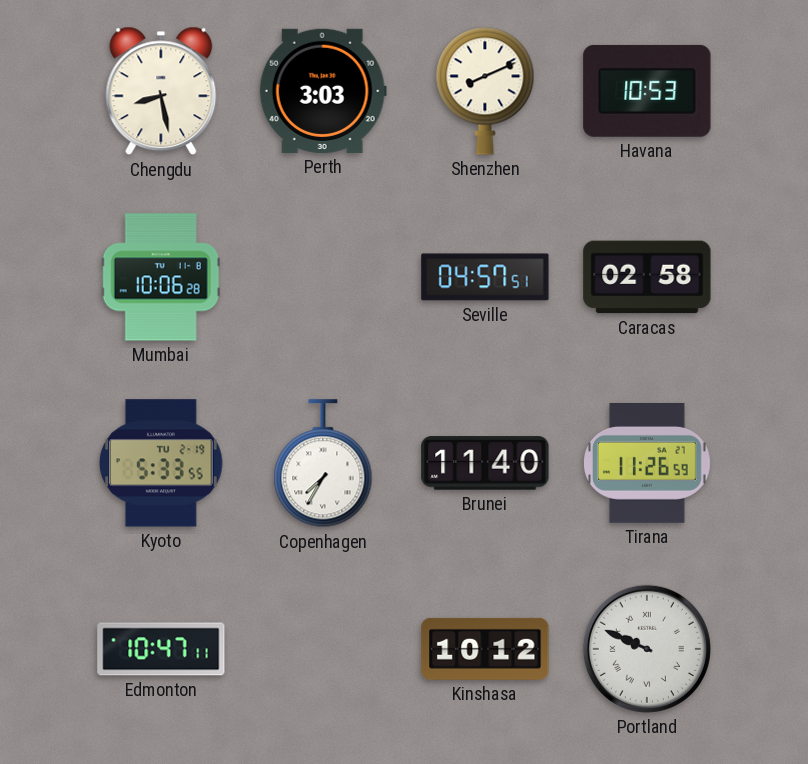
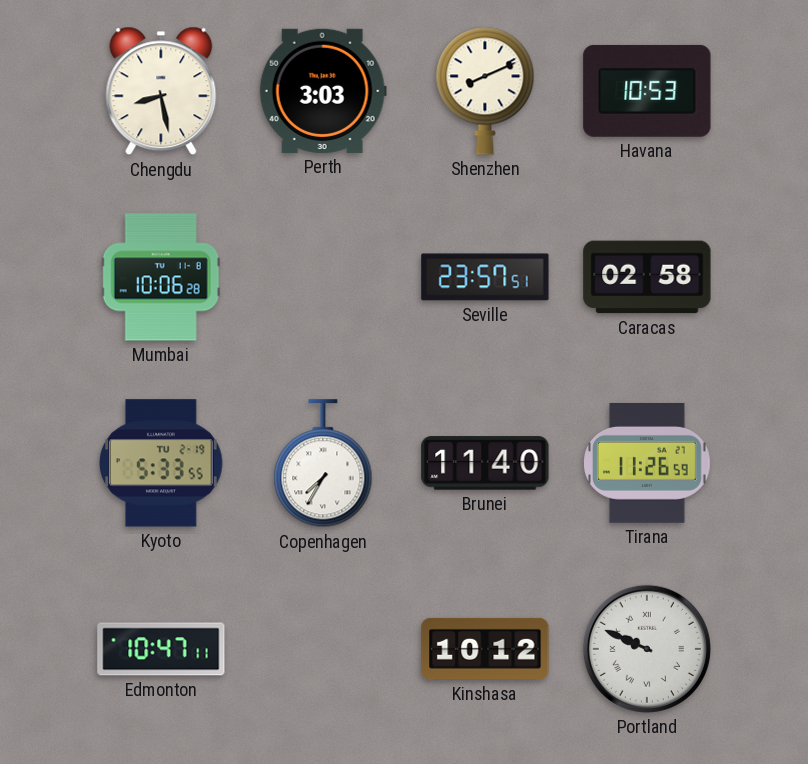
Seville: 04:57 -> 23:57
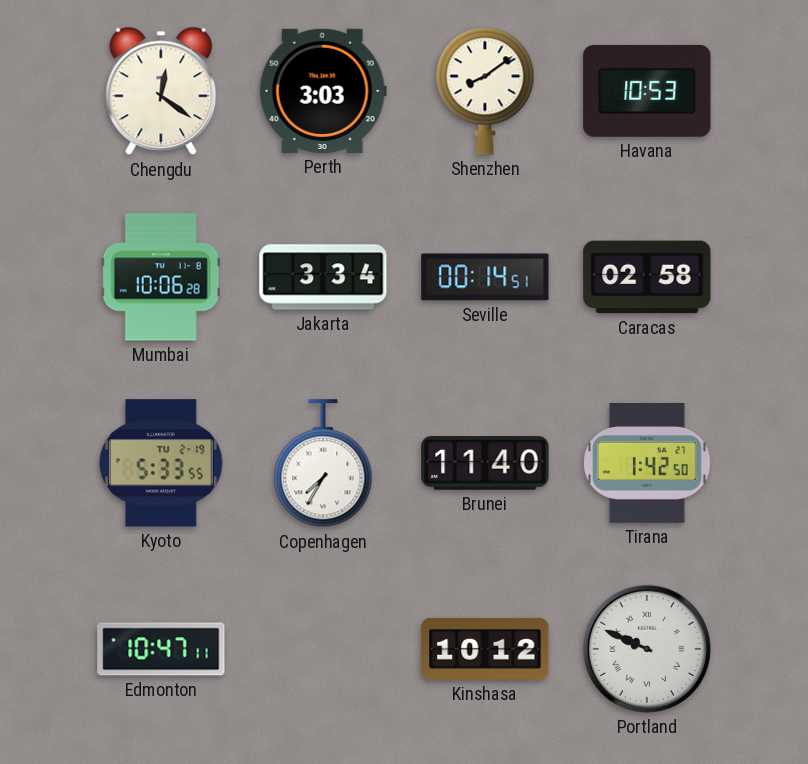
Chengdu: 8:28 -> 12:21
Shenzhen: 8:11 -> 8:09
Jakarta: none -> 3:34
Seville: 23:57 -> 00:14
Tirana: 11:26 -> 1:42
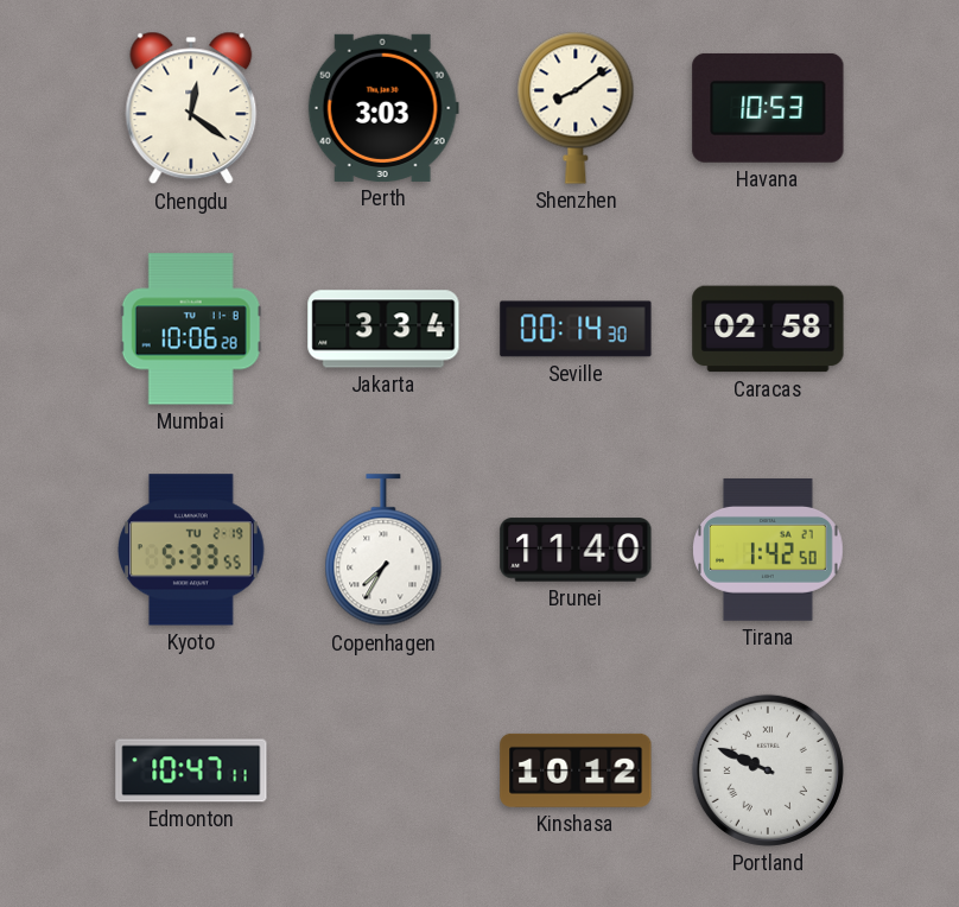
Seville: 00:14:51 -> 00:14:30
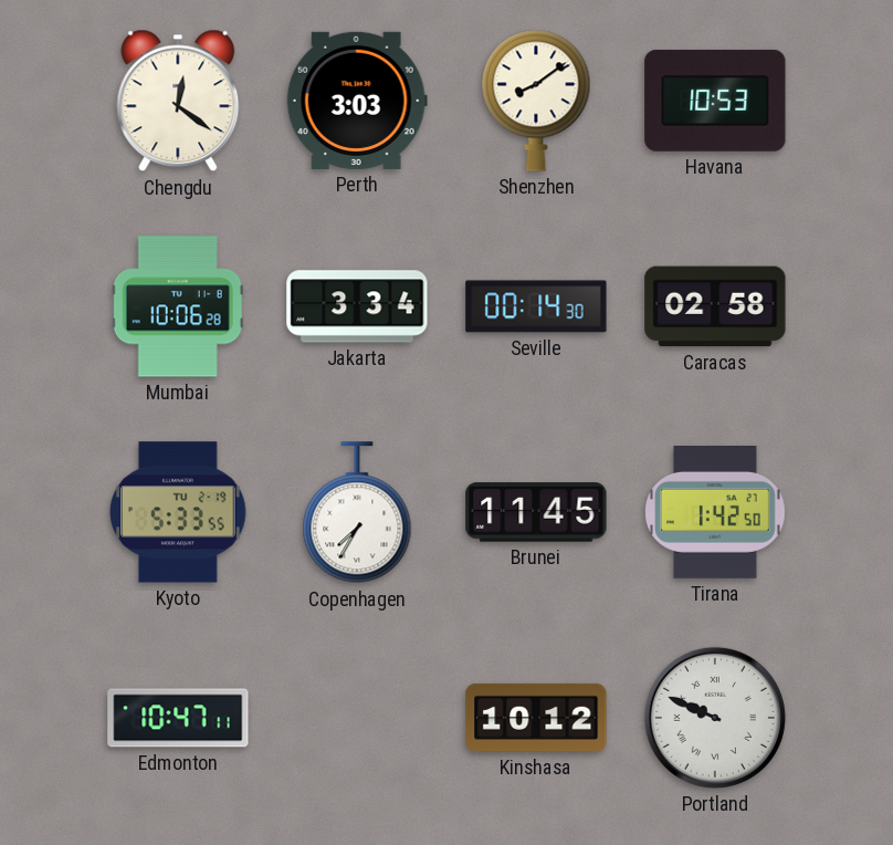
Brunei: 11:40 -> 11:45
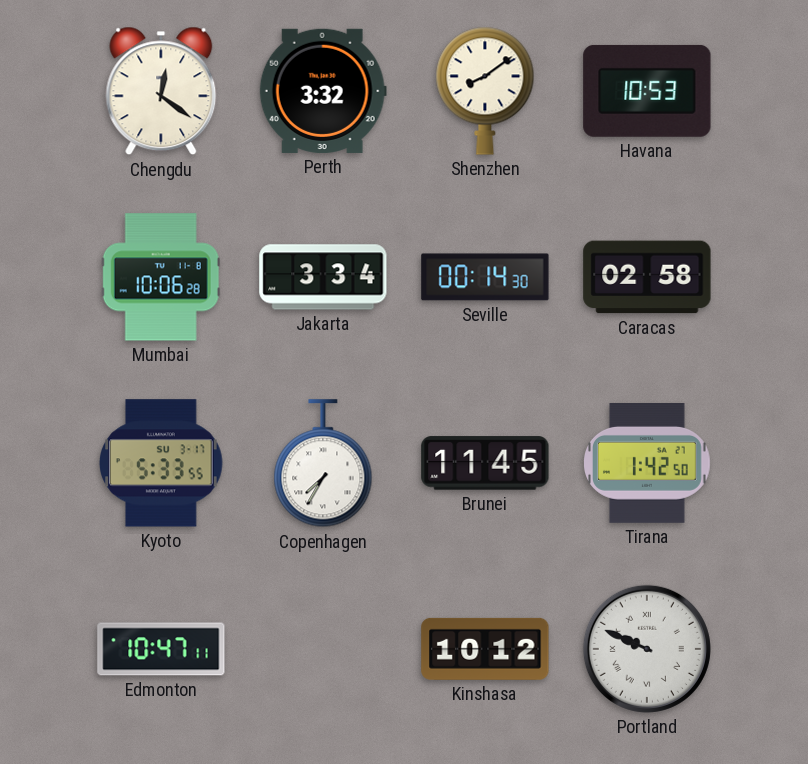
Perth: 3:03 -> 3:32
Kyoto date: TU 2-19 -> SU 3-17
